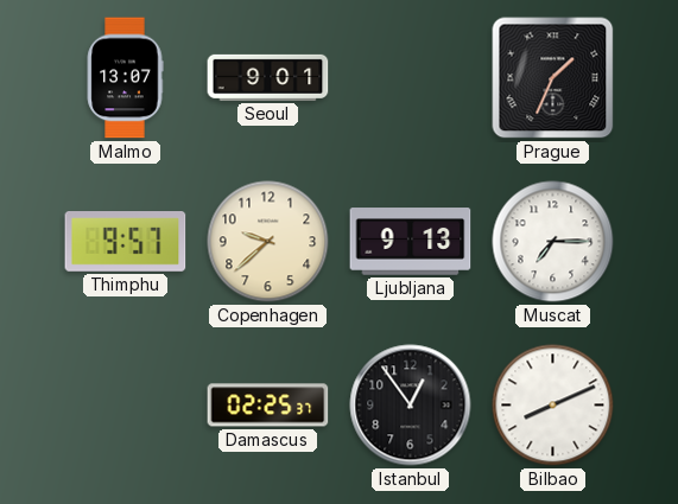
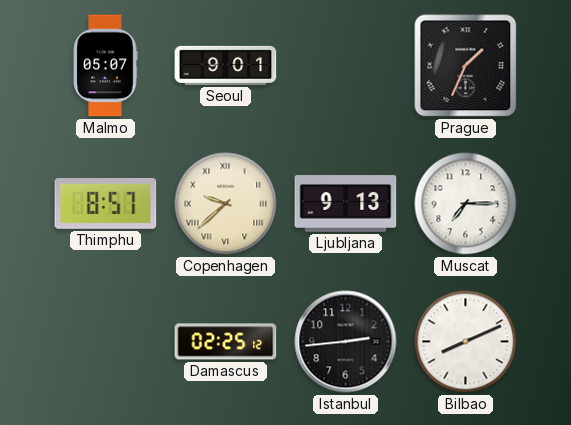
Malmo: 13:07 -> 05:07
Thimphu: 9:57 -> 8:57
Copenhagen numerals: Arabic -> Roman
Damascus: 02:25:37 -> 02:25:12
Istanbul: 12:54 -> 2:44
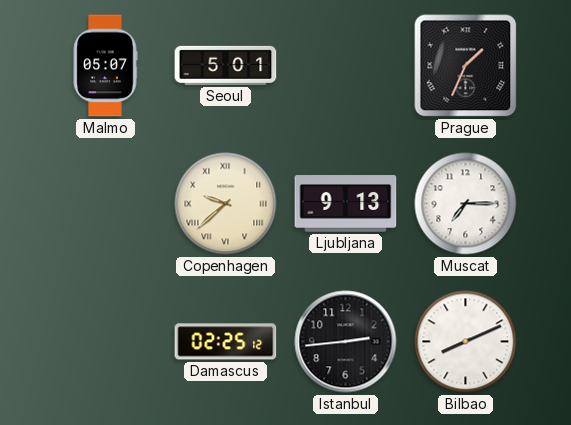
Seoul: 9:01 -> 5:01
Thimphu: 8:57 -> none
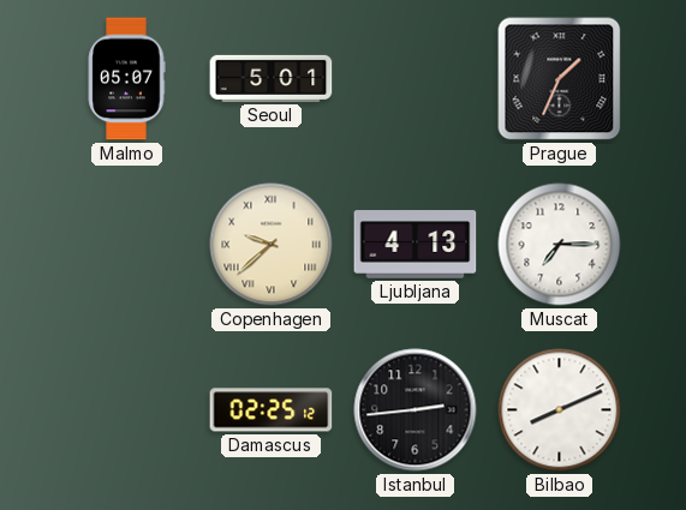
Ljubljana: 9:13 -> 4:13
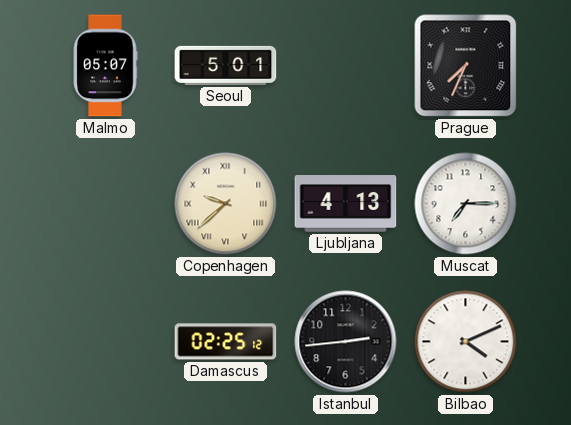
Prague: 1:34 -> 7:34
Bilbao: 8:11 -> 4:11
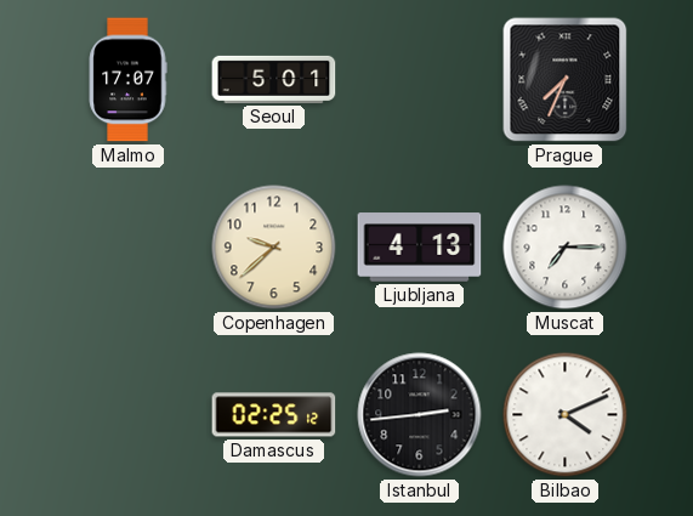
Malmo: 05:07 -> 17:07
Copenhagen numerals: Roman -> Arabic
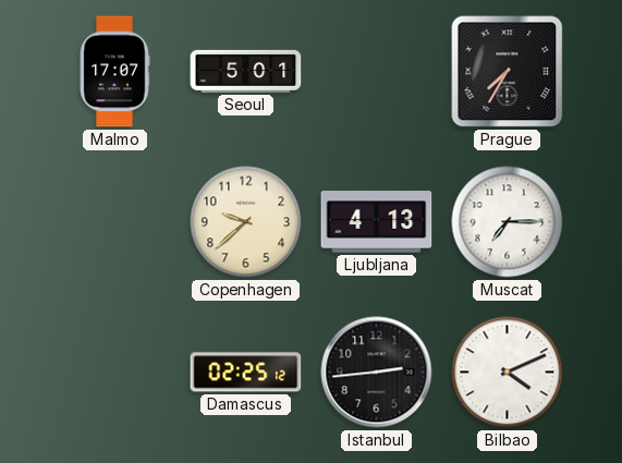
Prague: 7:34 -> 7:35
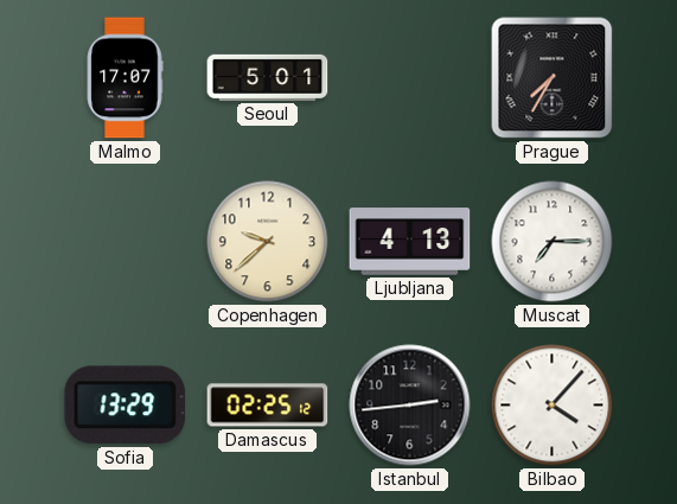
Sofia: none -> 13:29
Bilbao: 4:11 -> 4:07
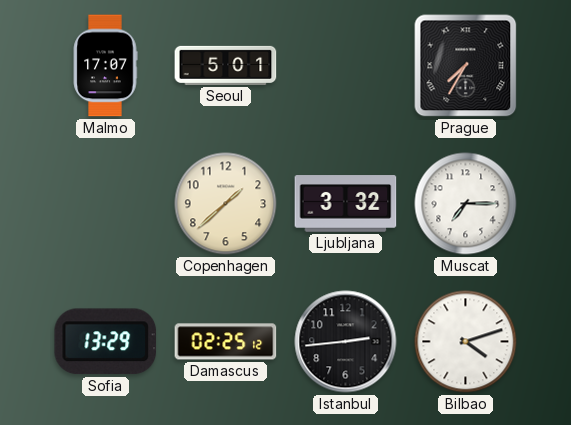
Copenhagen: 9:38 -> 1:38
Ljubljana: 4:13 -> 3:32
Bilbao: 4:07 -> 4:12
